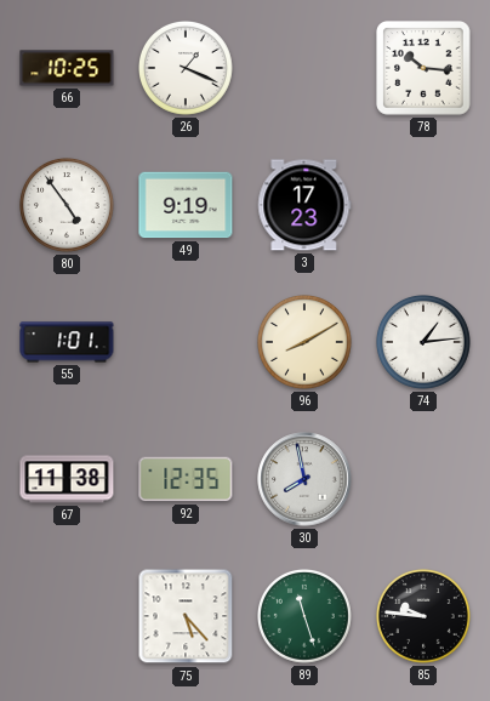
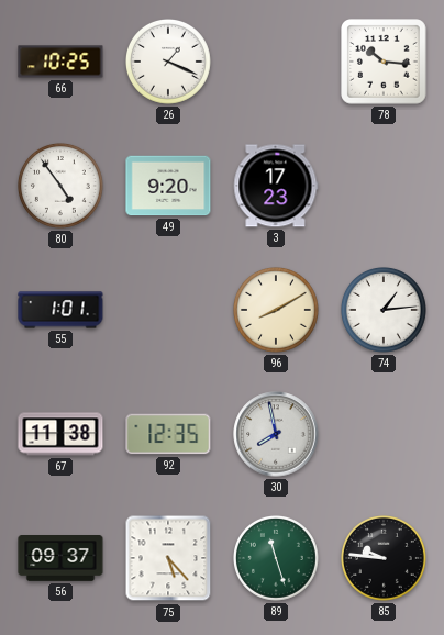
49: 9:19 -> 9:20
56: none -> 09:37
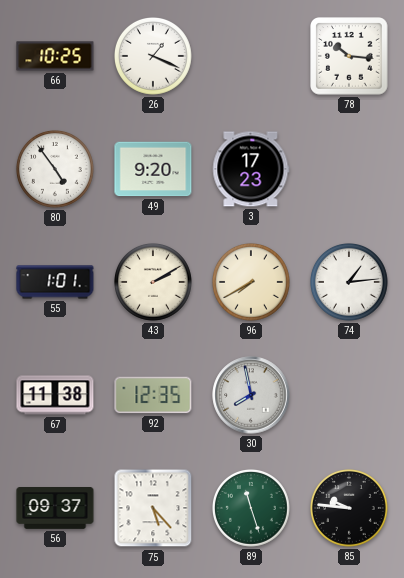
43: none -> 2:10
96: 8:10 -> 7:40
